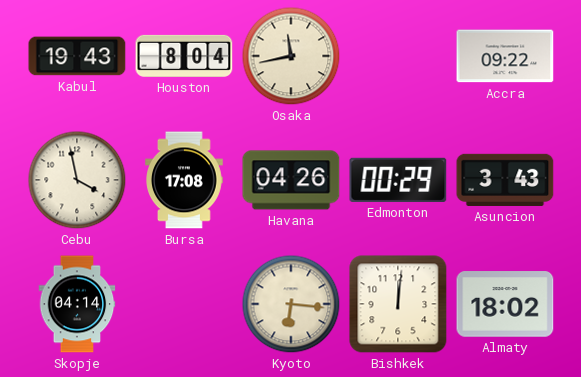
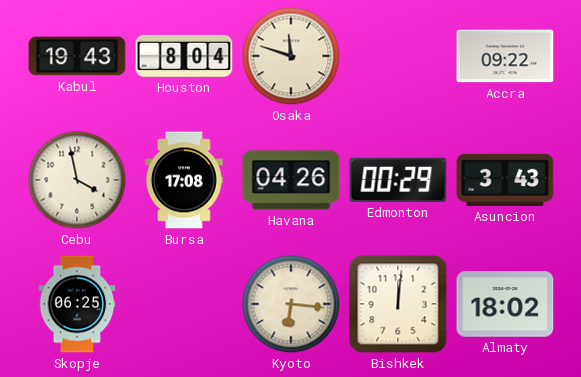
Osaka: 11:43 -> 11:48
Skopje: 04:14 -> 06:25
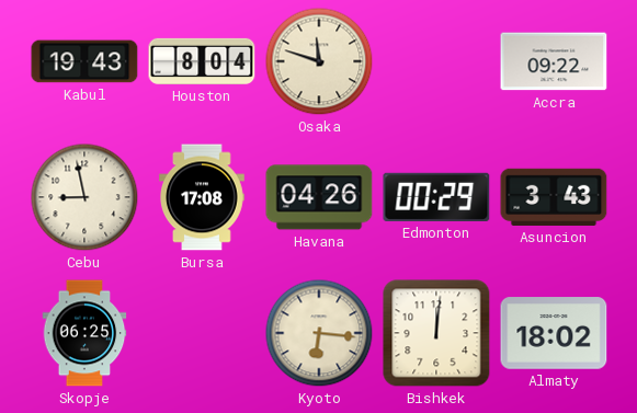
Cebu: 3:58 -> 8:58
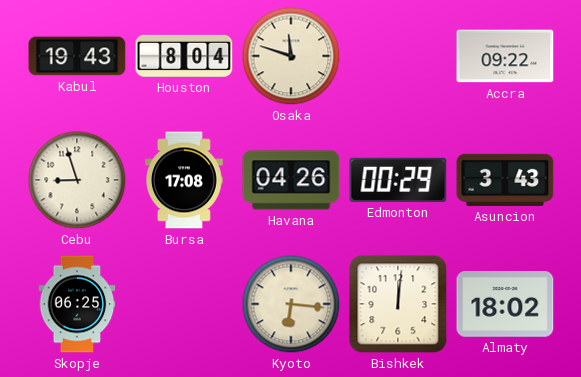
Cebu: 8:58 -> 8:57
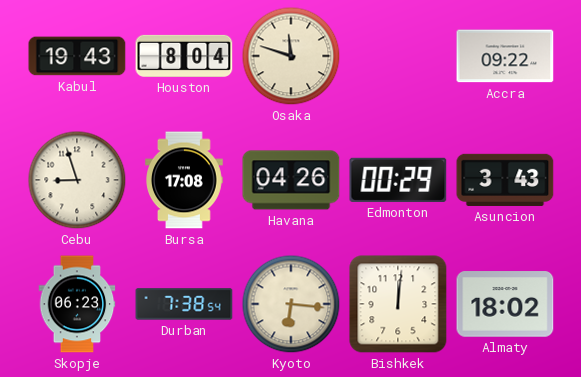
Skopje: 06:25 -> 06:23
Durban: none -> 7:38
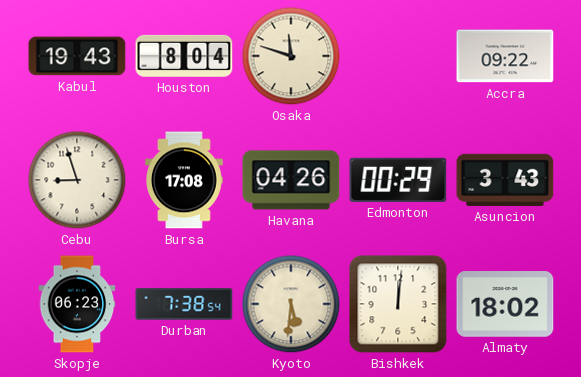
Kyoto: 6:16 -> 5:31
